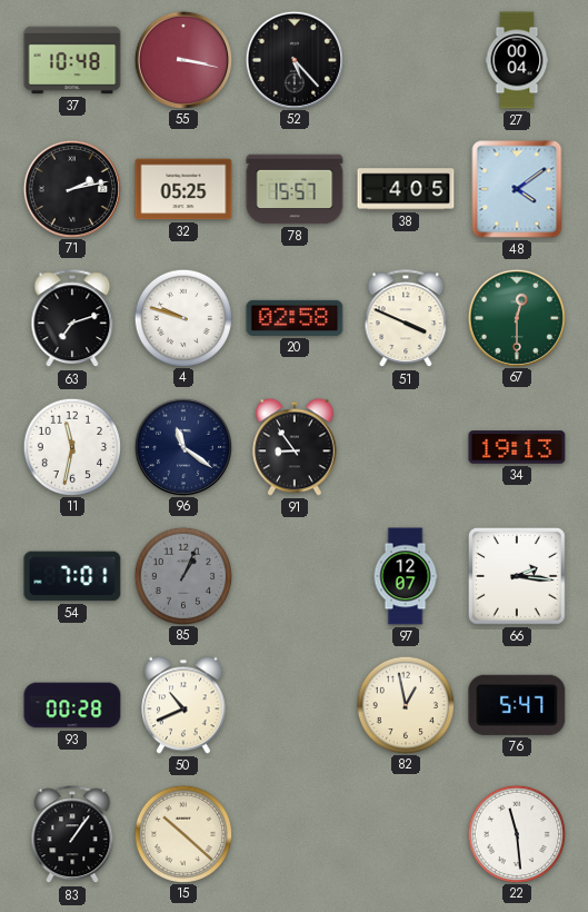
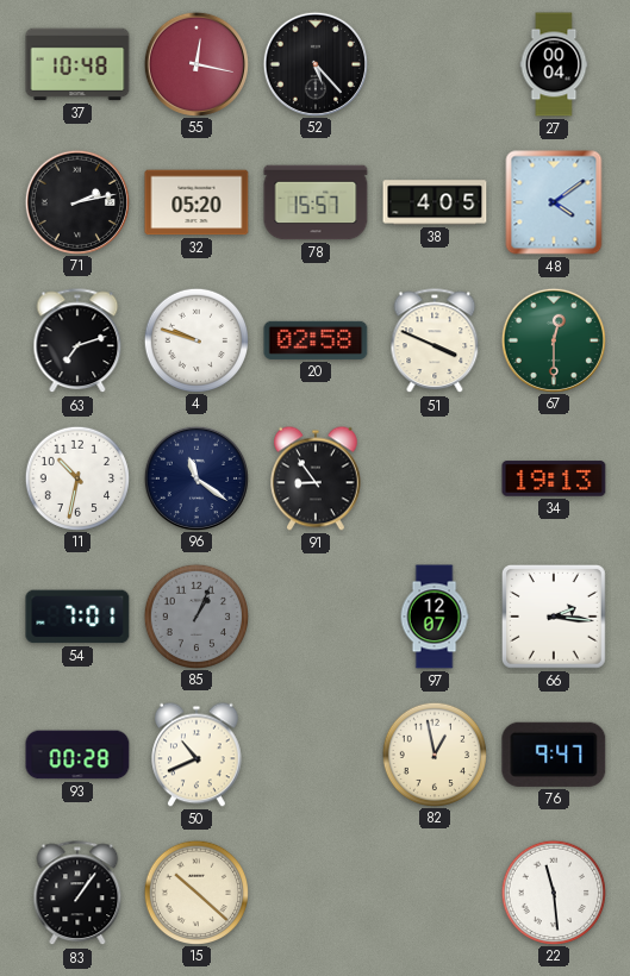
55: 3:17 -> 12:17
32: 05:25 -> 05:20
11: 11:32 -> 10:32
76: 5:47 -> 9:47
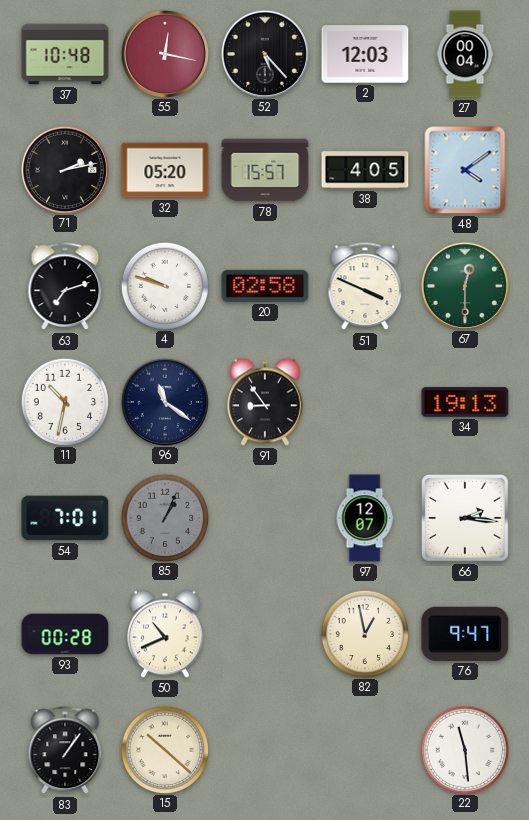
2: none -> 12:03
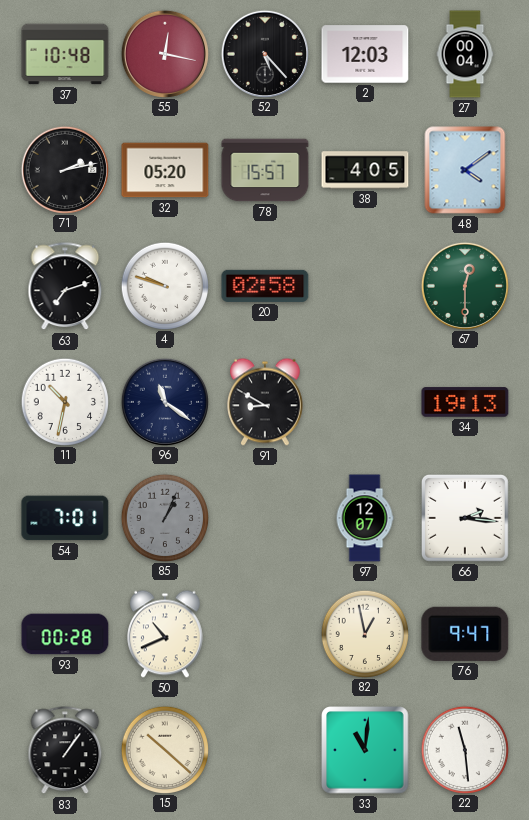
51: 3:49 -> none
91: 8:54 -> 8:50
33: none -> 11:01
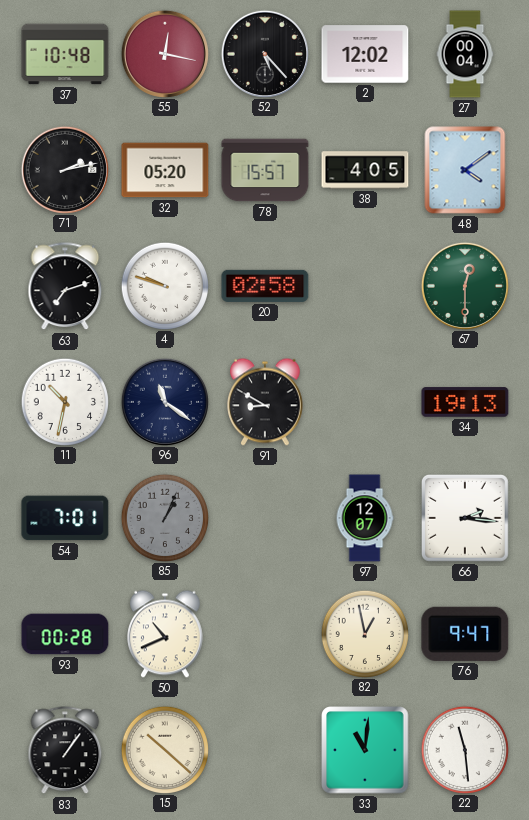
2: 12:03 -> 12:02
